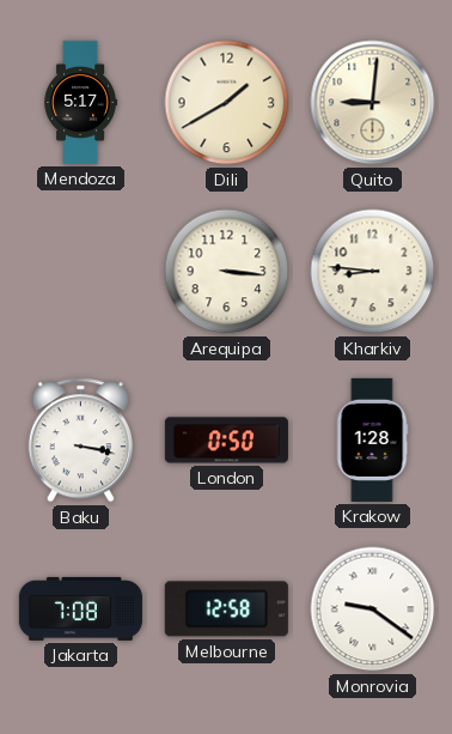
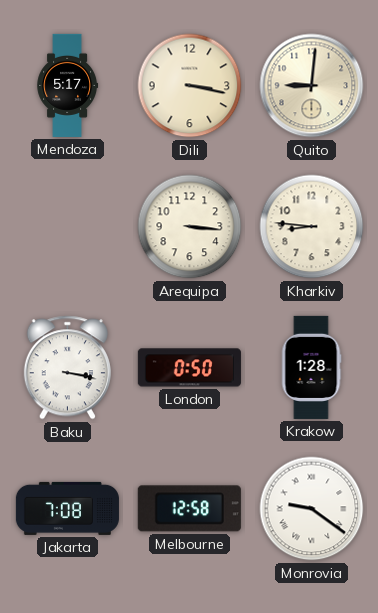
Dili: 1:40 -> 3:17
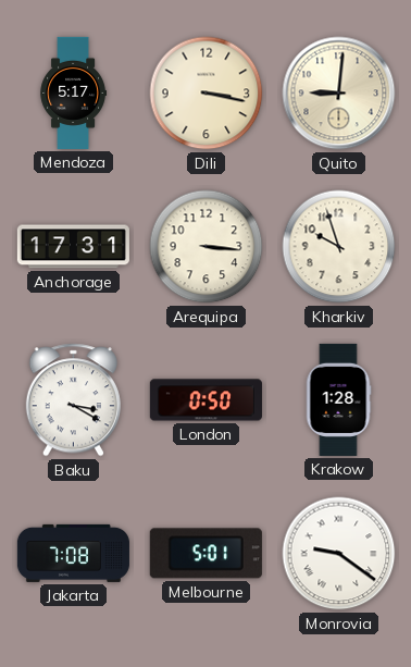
Anchorage: none -> 17:31
Kharkiv: 8:46 -> 9:57
Baku: 3:17 -> 3:20
Melbourne: 12:58 -> 5:01
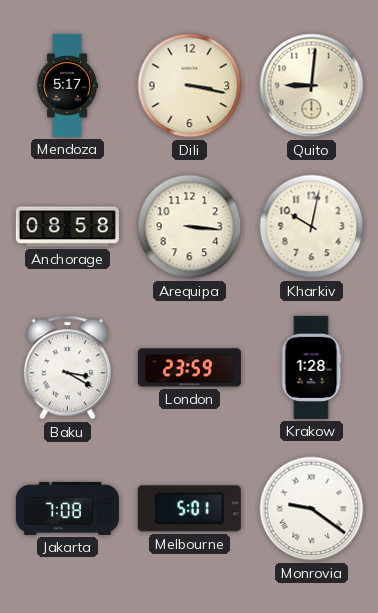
Anchorage: 17:31 -> 08:58
Kharkiv: 9:57 -> 10:02
London: 0:50 -> 23:59
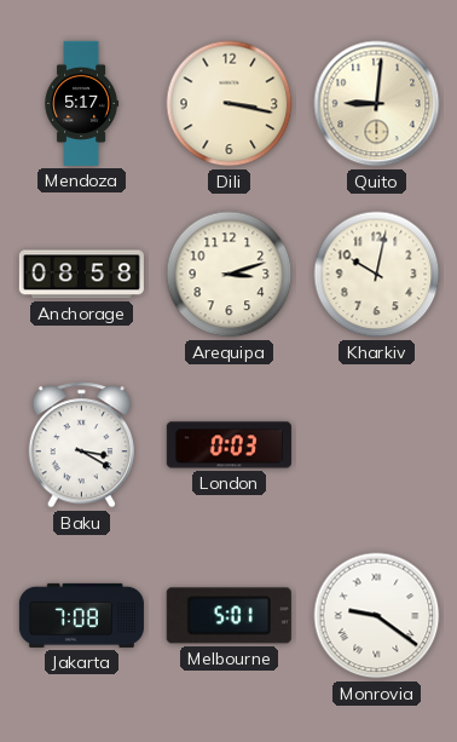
Arequipa: 3:16 -> 3:12
London: 23:59 -> 0:03
Krakow: 1:28 -> none
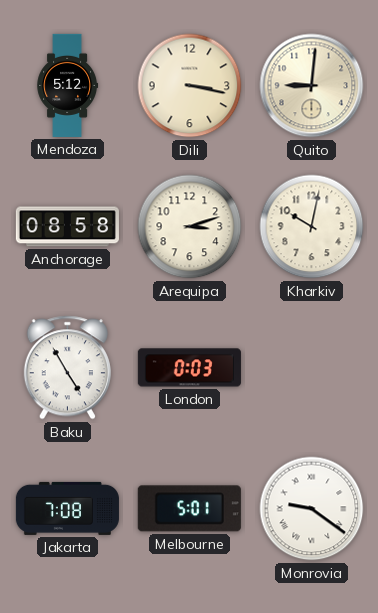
Mendoza: 5:17 -> 5:12
Baku: 3:20 -> 4:55
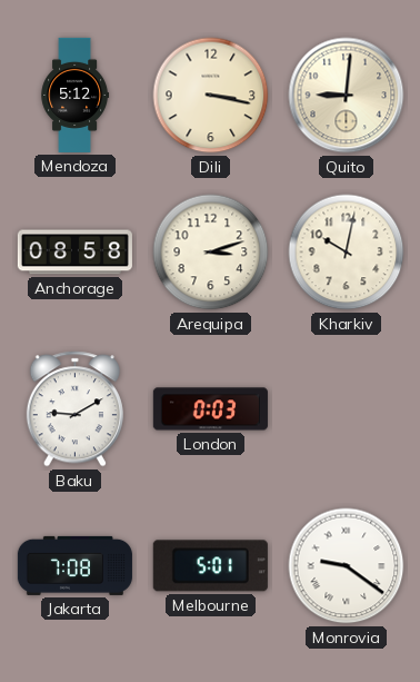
Baku: 4:55 -> 9:10
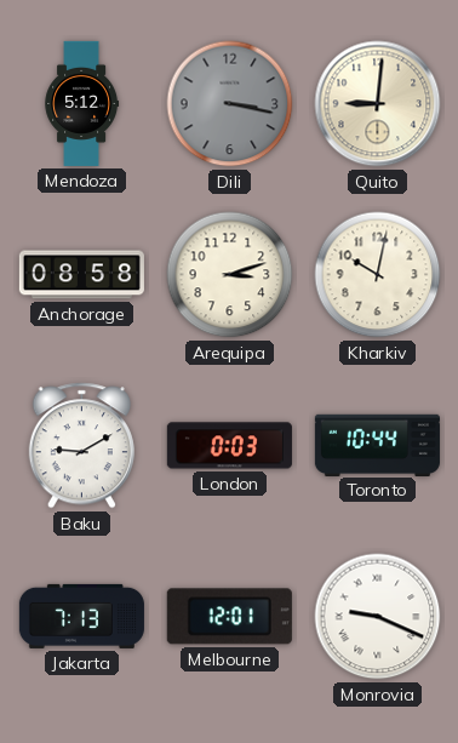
Dili dial: cream -> grey
Toronto: none -> 10:44
Jakarta: 7:08 -> 7:13
Melbourne: 5:01 -> 12:01
Monrovia: 9:21 -> 9:19
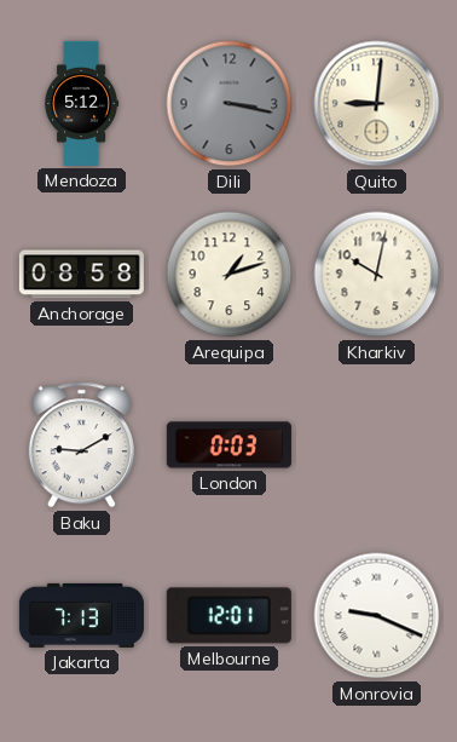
Arequipa: 3:12 -> 1:12
Toronto: 10:44 -> none
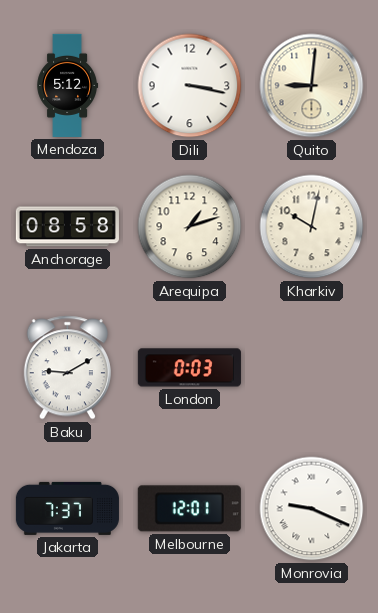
Dili dial: grey -> white
Jakarta: 7:13 -> 7:37
